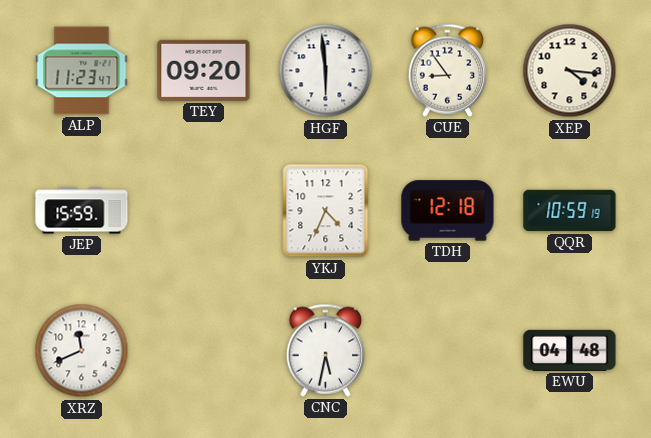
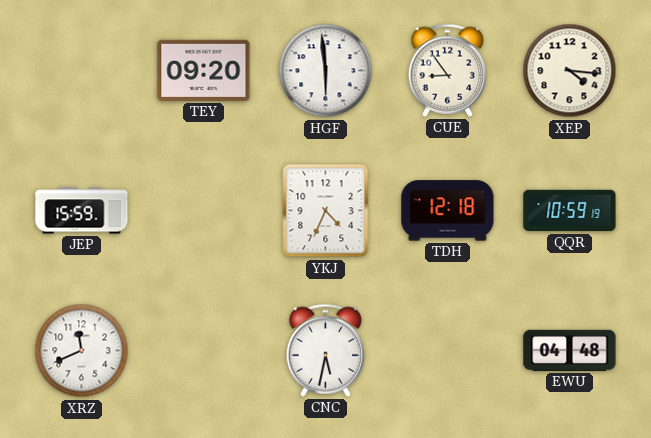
ALP: 11:23 -> none
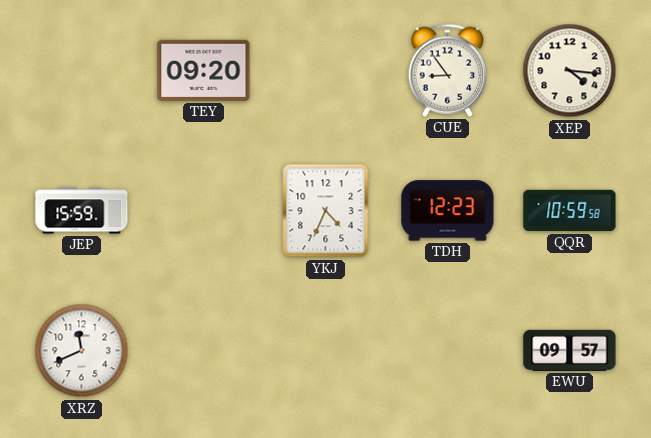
HGF: 5:59 -> none
TDH: 12:18 -> 12:23
QQR: 10:59:19 -> 10:59:58
CNC: 5:32 -> none
EWU: 04:48 -> 09:57
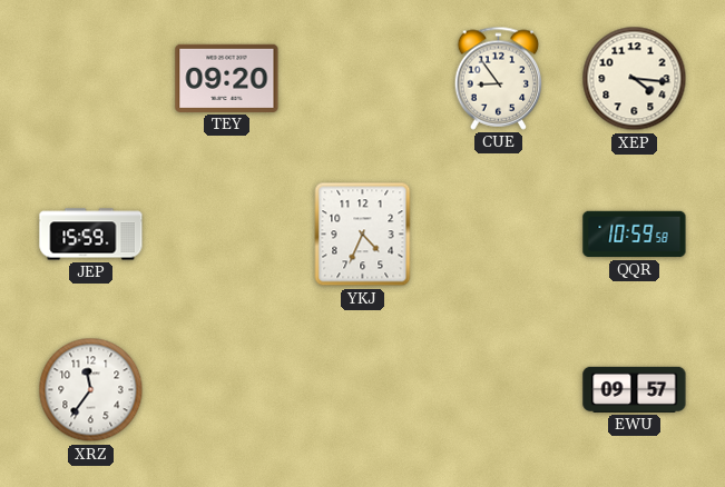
TDH: 12:23 -> none
XRZ: 11:41 -> 11:36
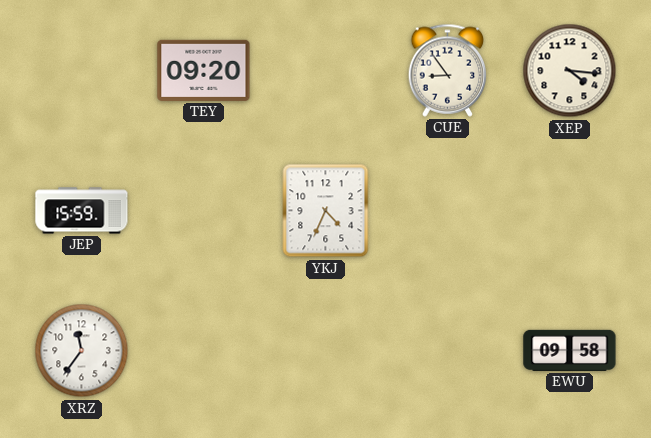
QQR: 10:59 -> none
EWU: 09:57 -> 09:58
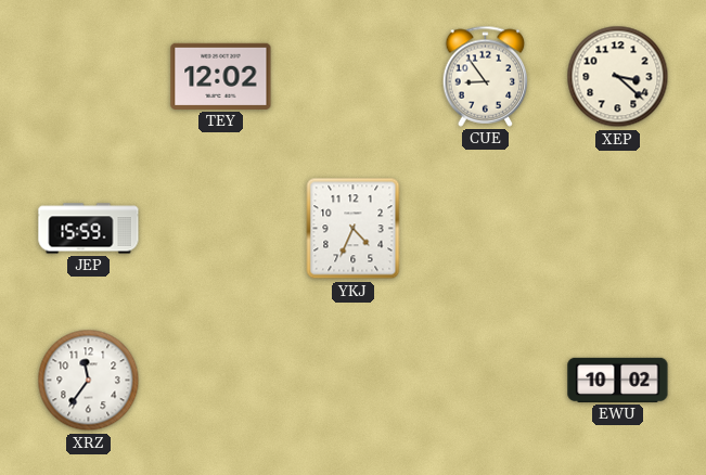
TEY: 09:20 -> 12:02
XEP: 4:16 -> 3:22
EWU: 09:58 -> 10:02
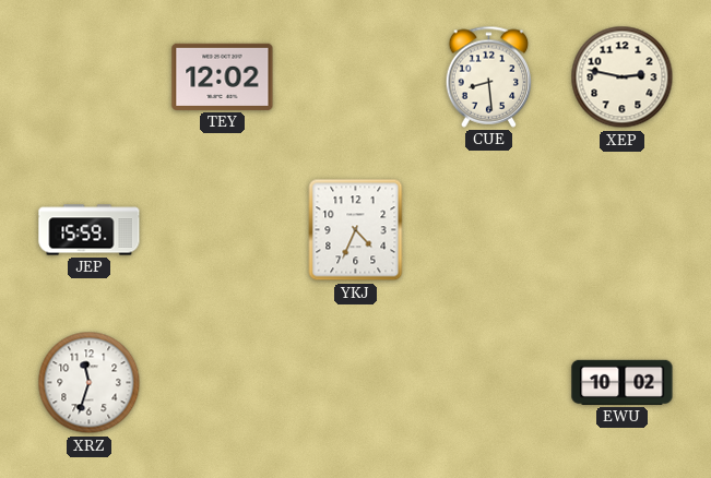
CUE: 8:54 -> 8:29
XEP: 3:22 -> 2:47
XRZ: 11:36 -> 11:33
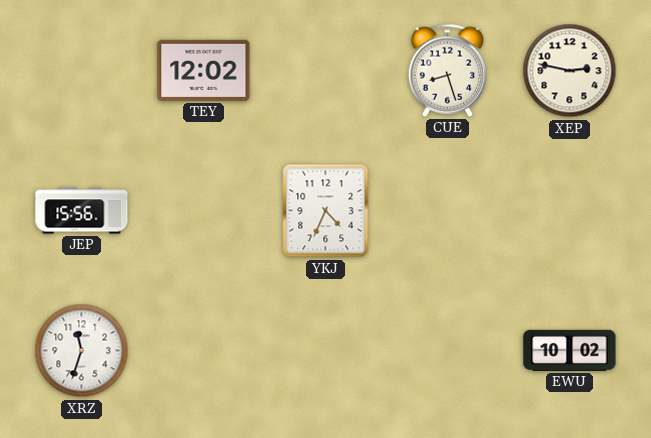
CUE: 8:29 -> 8:27
JEP: 15:59 -> 15:56
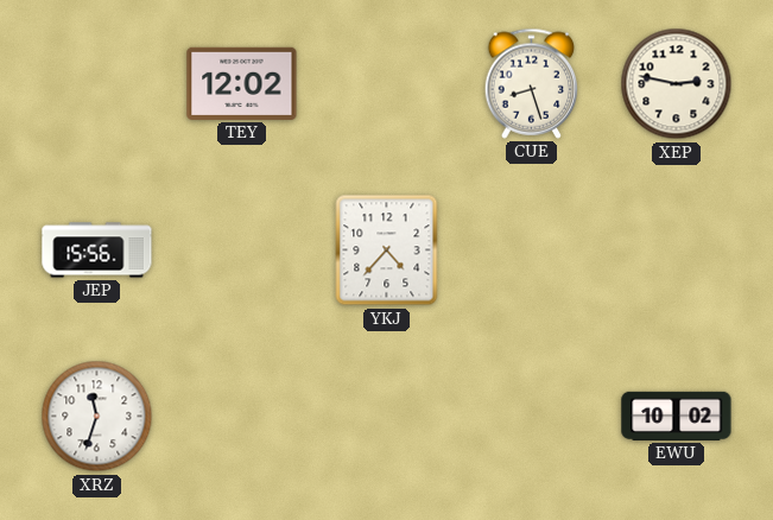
YKJ: 4:34 -> 4:37
